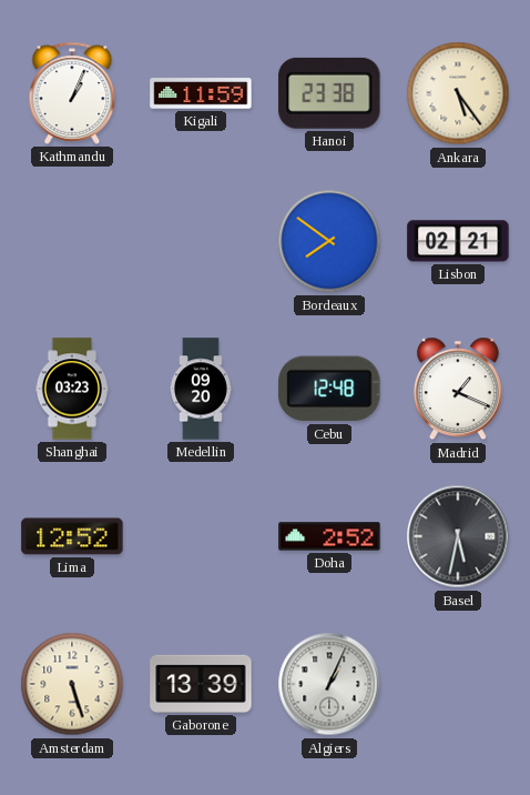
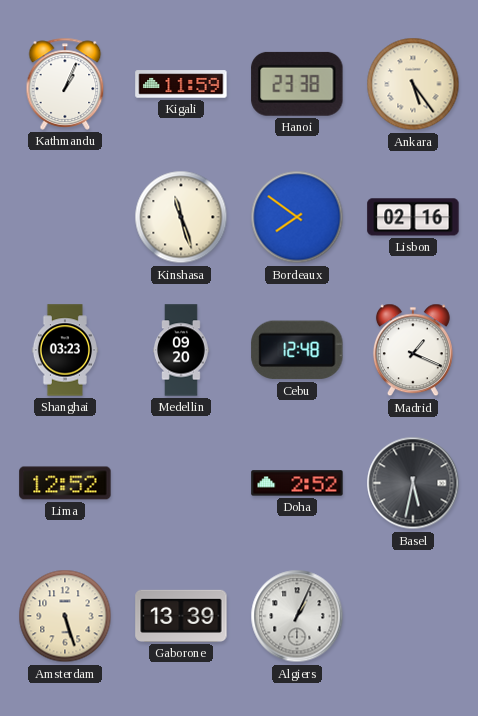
Kinshasa: none -> 11:27
Lisbon: 02:21 -> 02:16
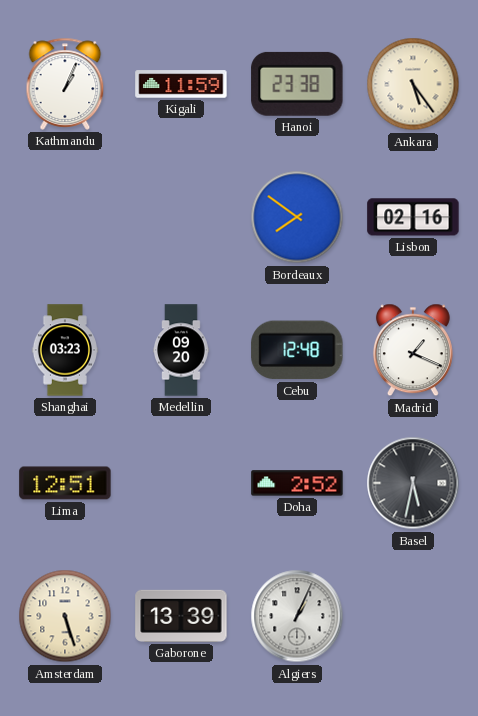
Kinshasa: 11:27 -> none
Lima: 12:52 -> 12:51
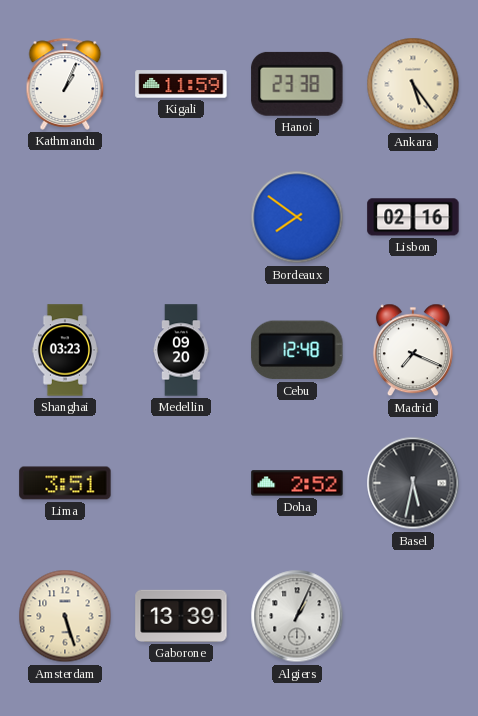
Madrid: 1:19 -> 7:19
Lima: 12:51 -> 3:51
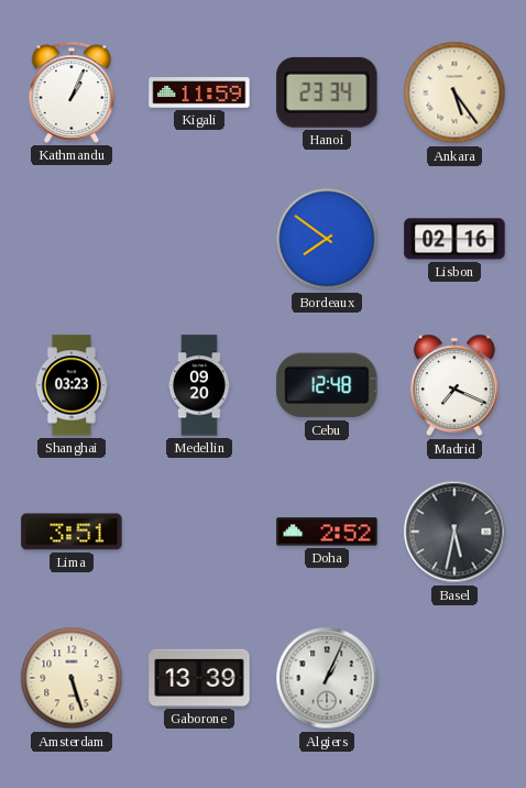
Hanoi: 23:38 -> 23:34
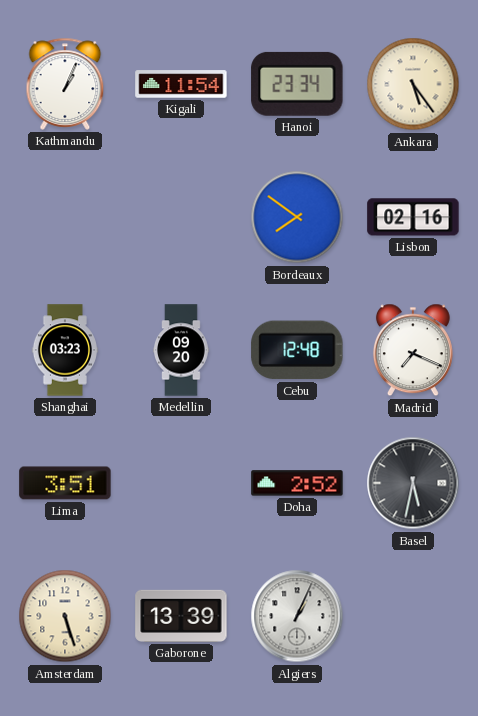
Kigali: 11:59 -> 11:54
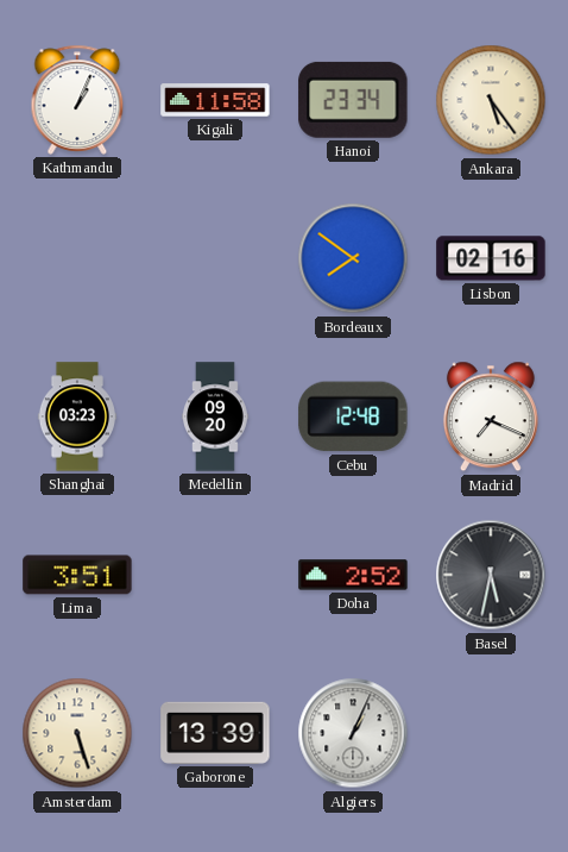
Kigali: 11:54 -> 11:58
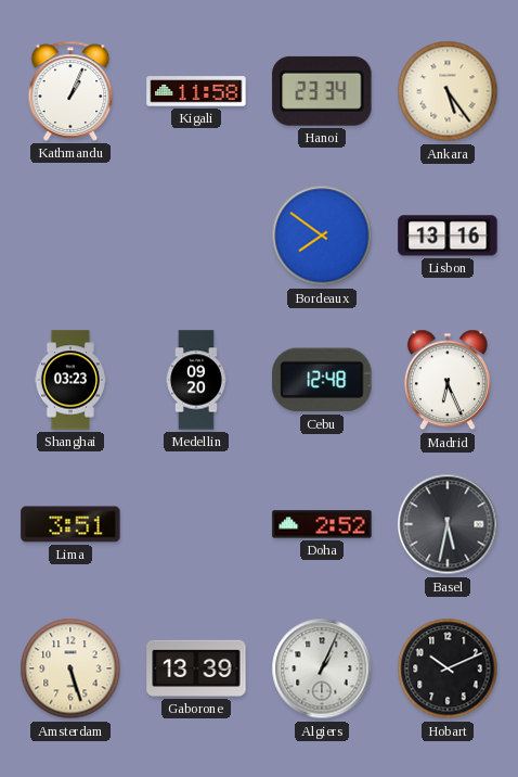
Lisbon: 02:16 -> 13:16
Madrid: 7:19 -> 6:26
Hobart: none -> 10:11
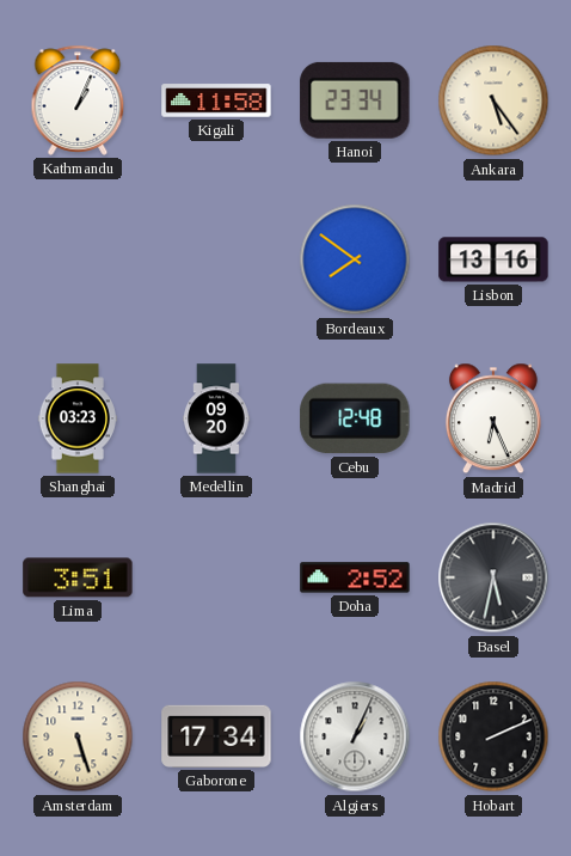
Gaborone: 13:39 -> 17:34
Hobart: 10:11 -> 2:11
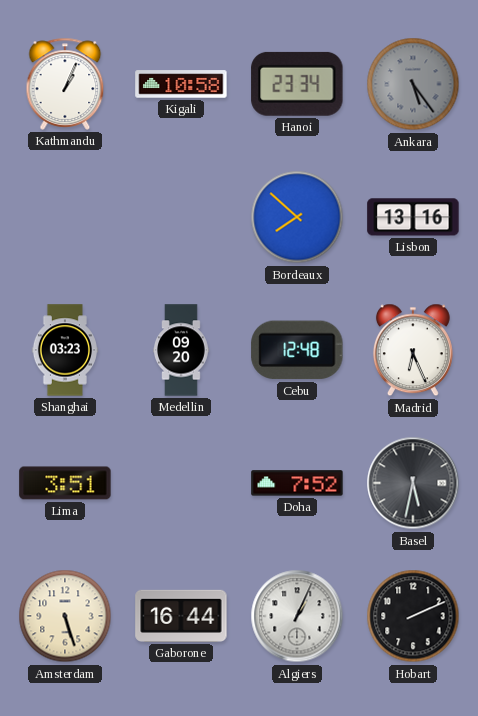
Kigali: 11:58 -> 10:58
Ankara dial: cream -> grey
Bordeaux: 7:51 -> 7:52
Doha: 2:52 -> 7:52
Gaborone: 17:34 -> 16:44
